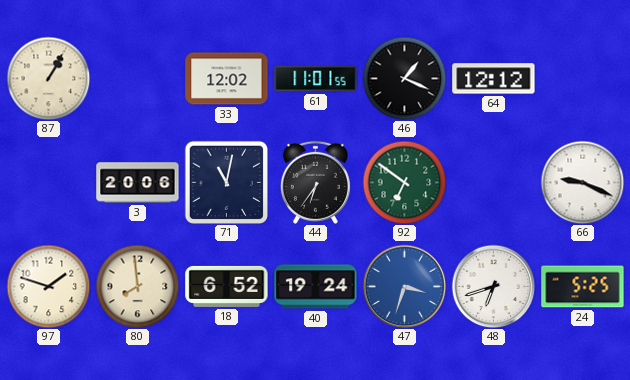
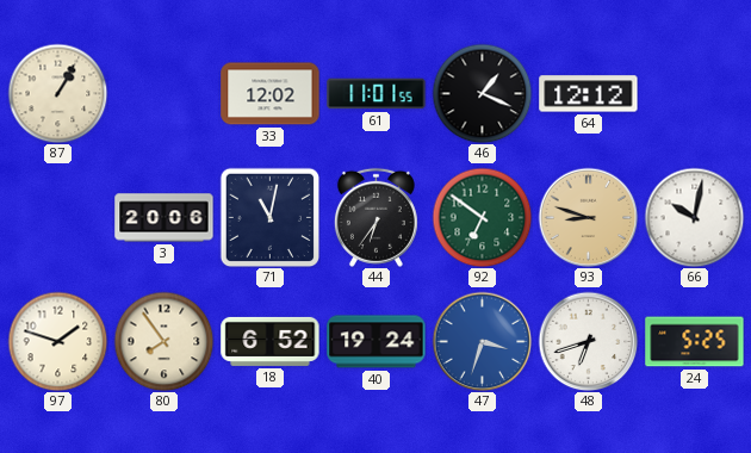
93: none -> 8:48
66: 9:19 -> 10:02
80: 7:59 -> 7:54
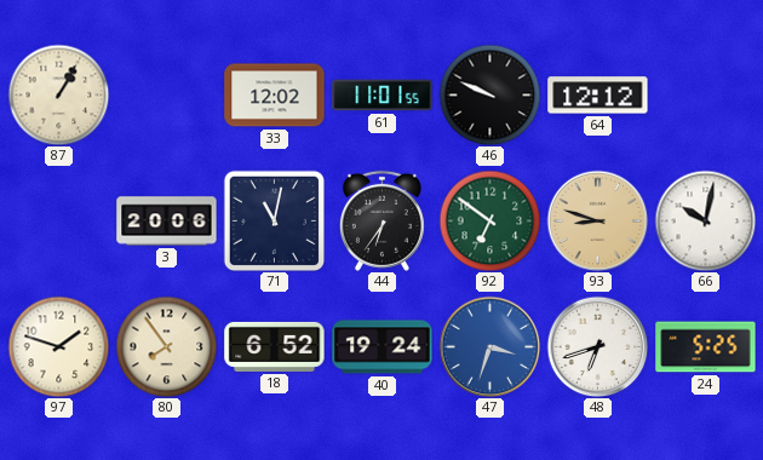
46: 1:19 -> 9:49
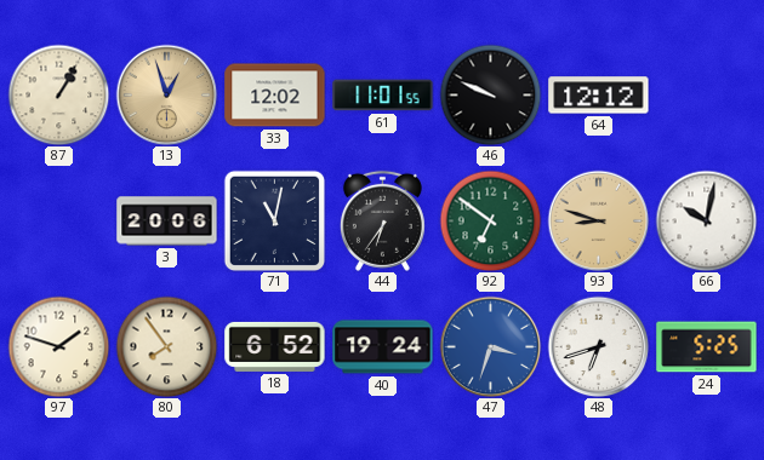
13: none -> 12:57
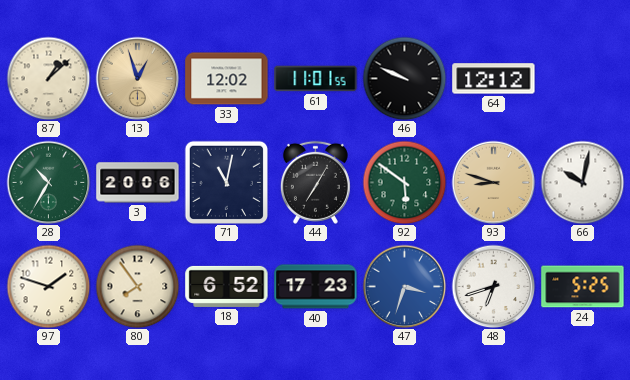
87: 1:05 -> 1:08
28: none -> 10:35
44: 6:36 -> 7:05
92: 6:51 -> 5:51
40: 19:24 -> 17:23
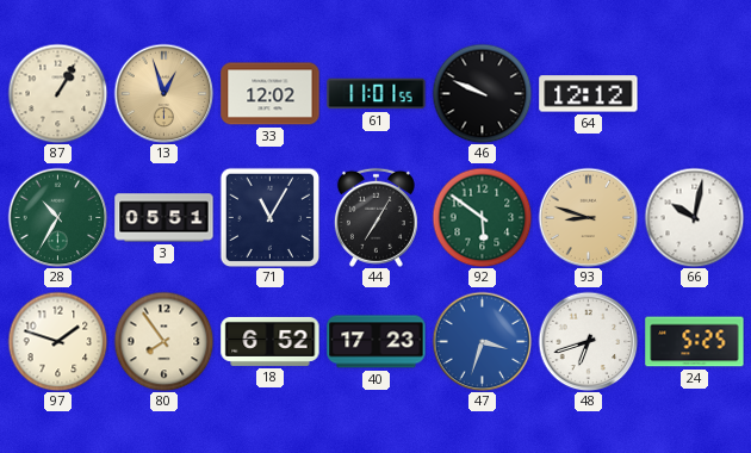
87: 1:08 -> 1:05
3: 20:06 -> 05:51
71: 11:02 -> 11:05
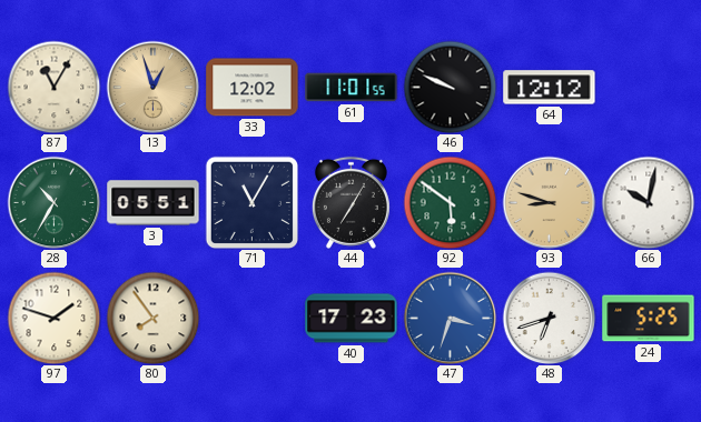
87: 1:05 -> 11:05
18: 6:52 -> none
